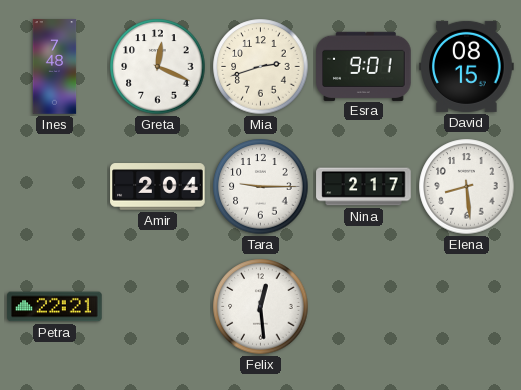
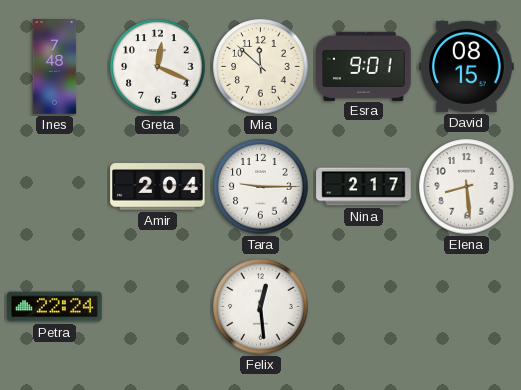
Mia: 2:42 -> 11:52
Petra: 22:21 -> 22:24
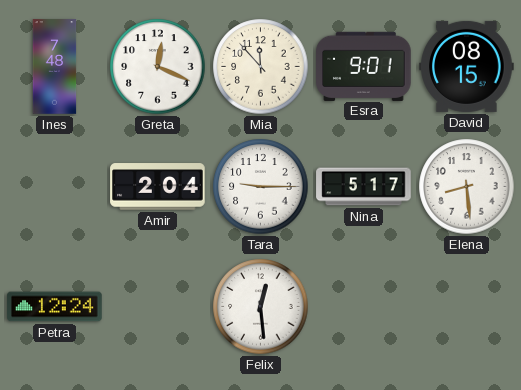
Mia: 11:52 -> 11:53
Nina: 2:17 -> 5:17
Petra: 22:24 -> 12:24
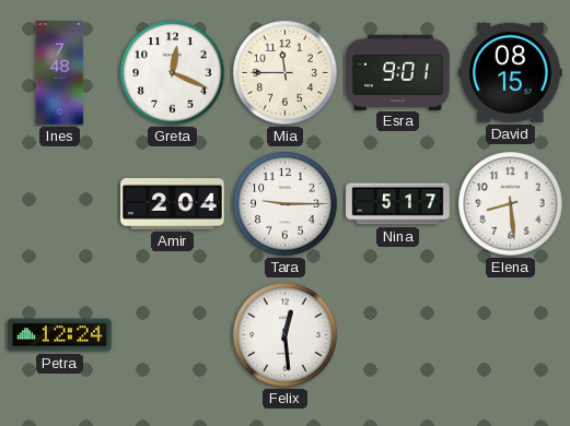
Mia: 11:53 -> 11:45
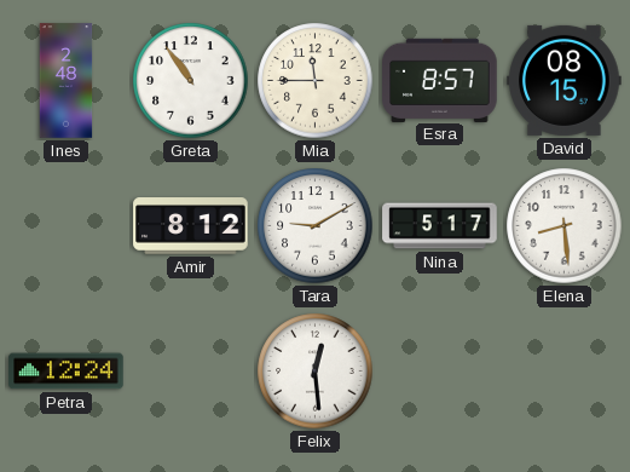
Ines: 7:48 -> 2:48
Greta: 12:19 -> 10:54
Esra: 9:01 -> 8:57
Amir: 2:04 -> 8:12
Tara: 9:15 -> 9:10
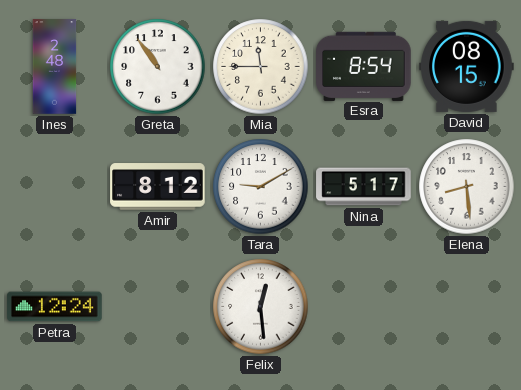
Esra: 8:57 -> 8:54
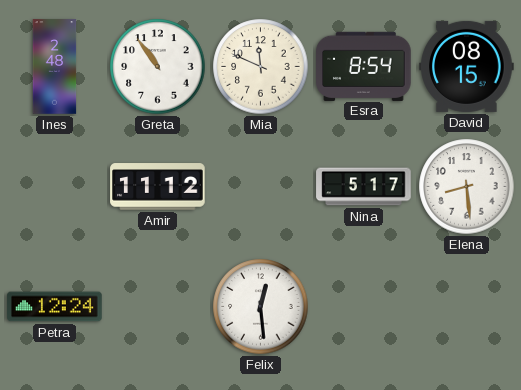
Mia: 11:45 -> 11:49
Amir: 8:12 -> 11:12
Tara: 9:10 -> none
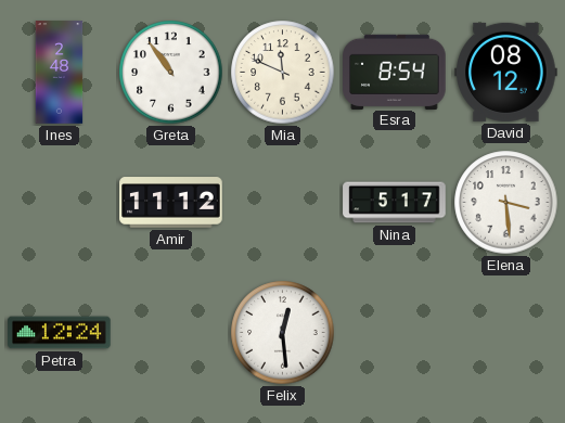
David: 08:15 -> 08:12
Elena: 8:29 -> 3:29
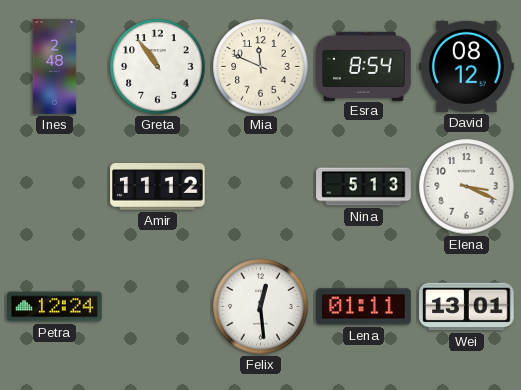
Nina: 5:17 -> 5:13
Elena: 3:29 -> 3:19
Lena: none -> 01:11
Wei: none -> 13:01
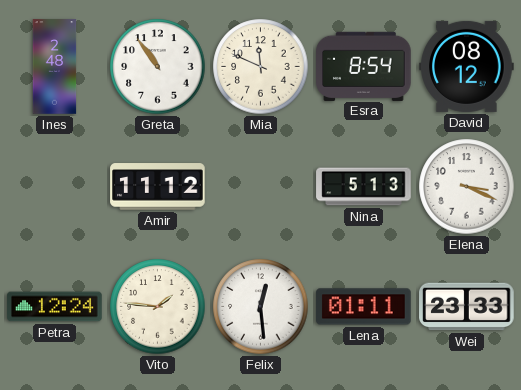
Vito: none -> 1:46
Wei: 13:01 -> 23:33
